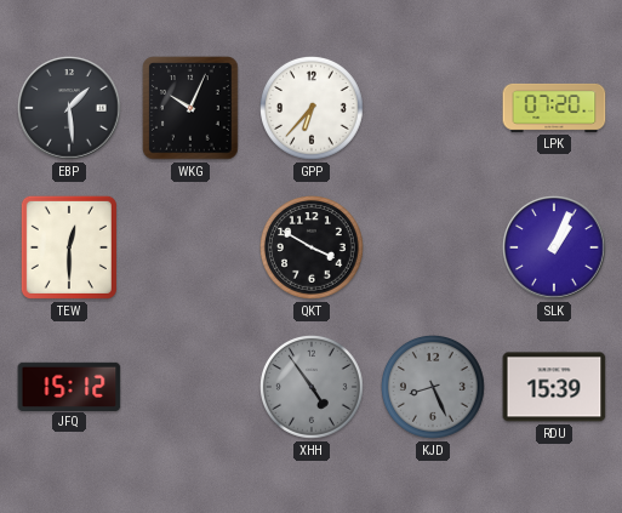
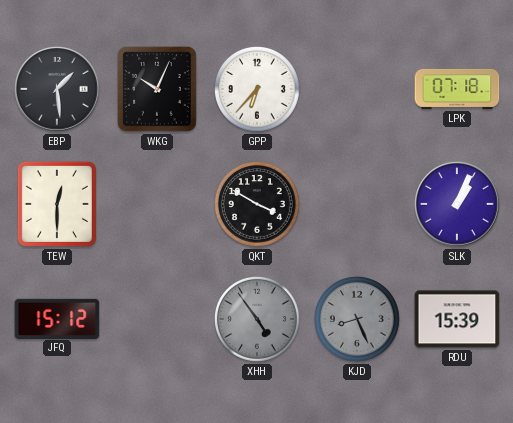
LPK: 07:20 -> 07:18
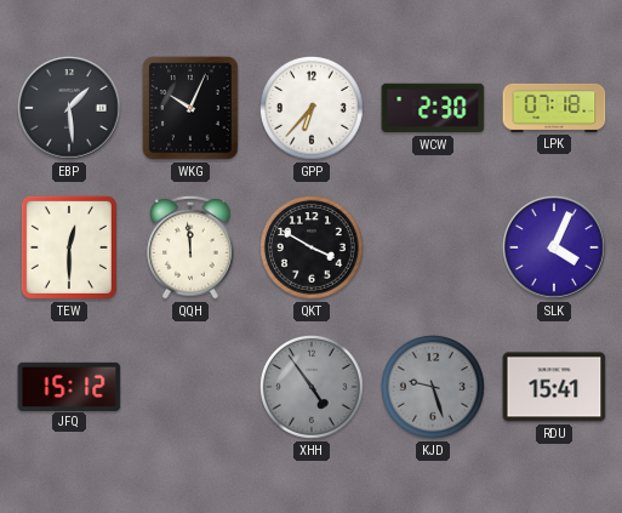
WCW: none -> 2:30
QQH: none -> 11:59
SLK: 1:04 -> 4:04
KJD: 8:26 -> 9:27
RDU: 15:39 -> 15:41
